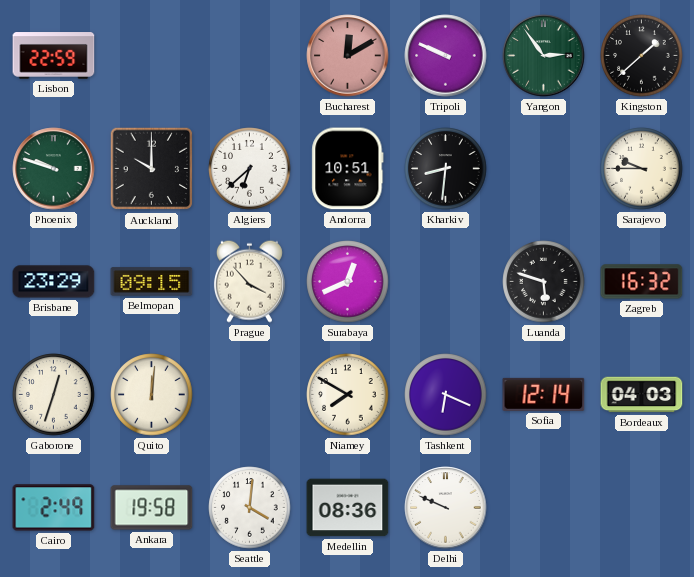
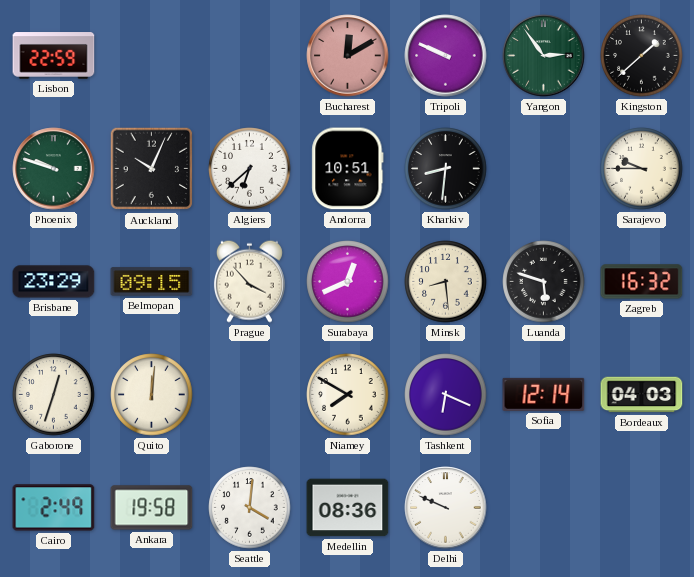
Auckland: 10:00 -> 10:04
Minsk: none -> 8:29
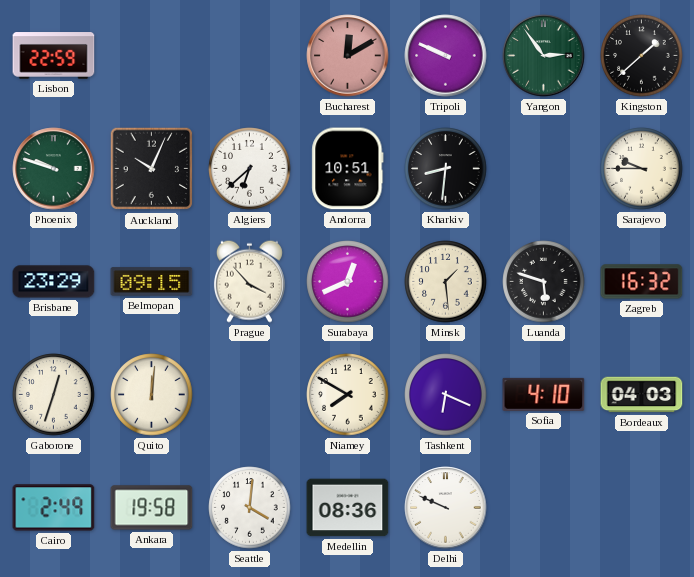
Minsk: 8:29 -> 1:29
Sofia: 12:14 -> 4:10
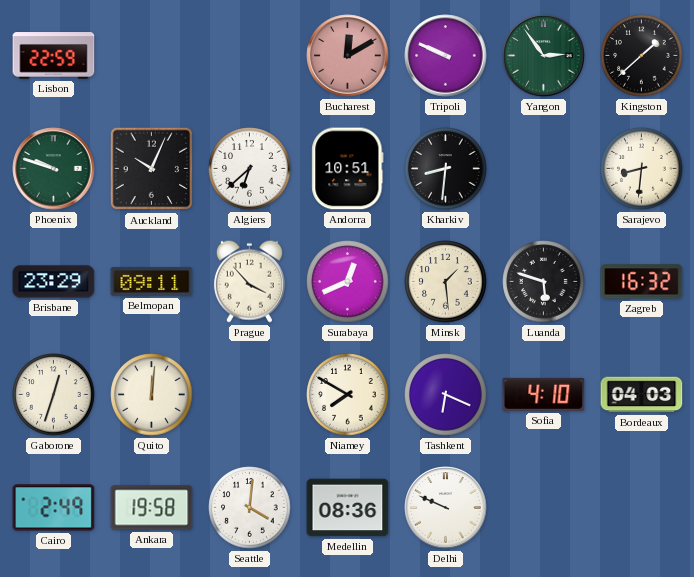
Sarajevo: 9:45 -> 8:31
Belmopan: 09:15 -> 09:11
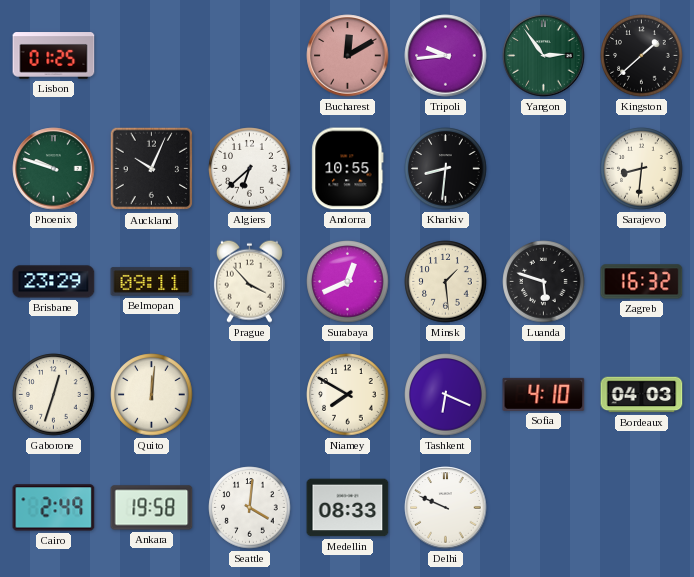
Lisbon: 22:59 -> 01:25
Tripoli: 9:49 -> 9:44
Andorra: 10:51 -> 10:55
Medellin: 08:36 -> 08:33
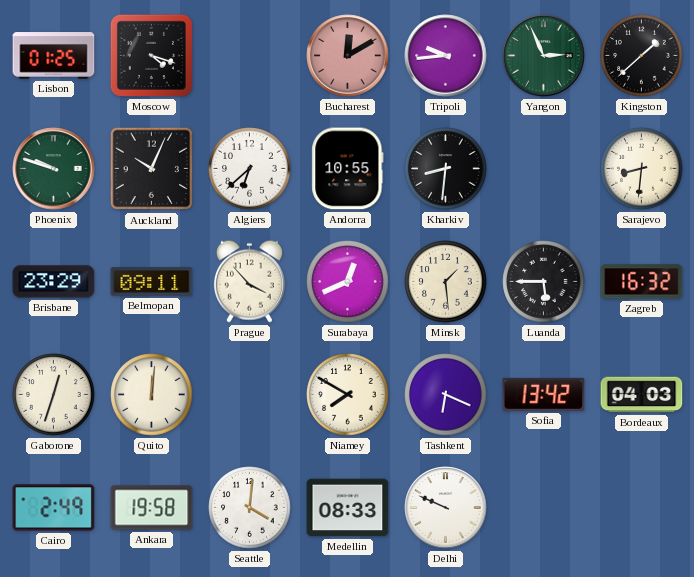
Moscow: none -> 4:18
Yangon: 2:54 -> 2:56
Luanda: 5:48 -> 5:45
Sofia: 4:10 -> 13:42
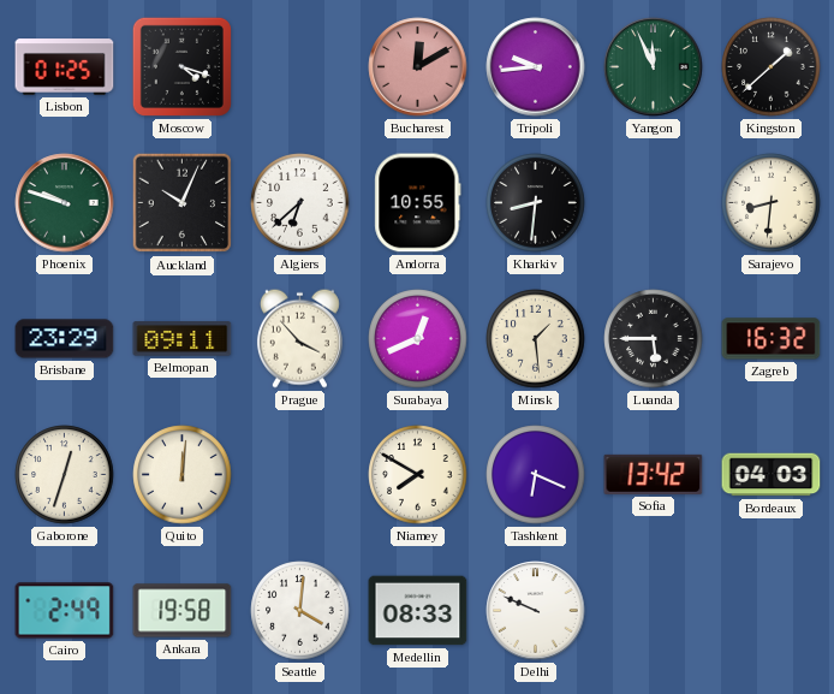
Yangon: 2:56 -> 11:56
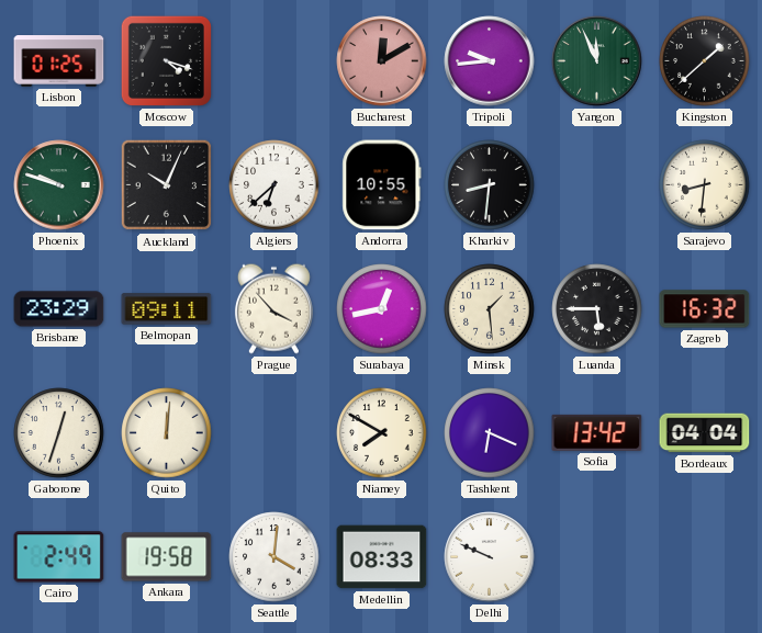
Surabaya: 12:41 -> 12:43
Bordeaux: 04:03 -> 04:04
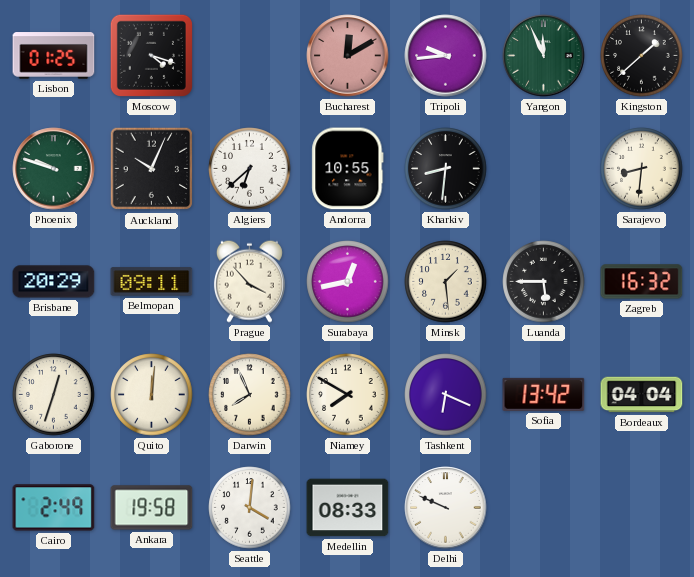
Brisbane: 23:29 -> 20:29
Darwin: none -> 7:56
